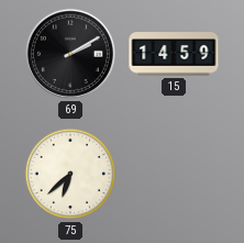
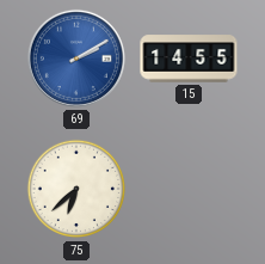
69 dial: black -> blue
15: 14:59 -> 14:55
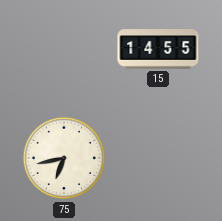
69: 2:10 -> none
75: 6:38 -> 6:43
